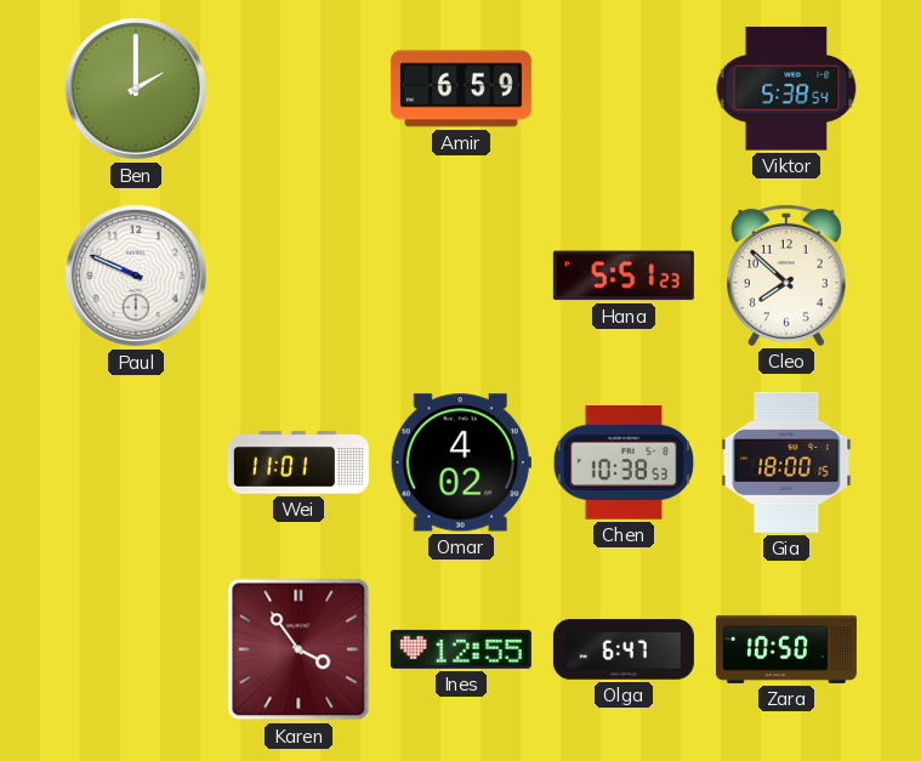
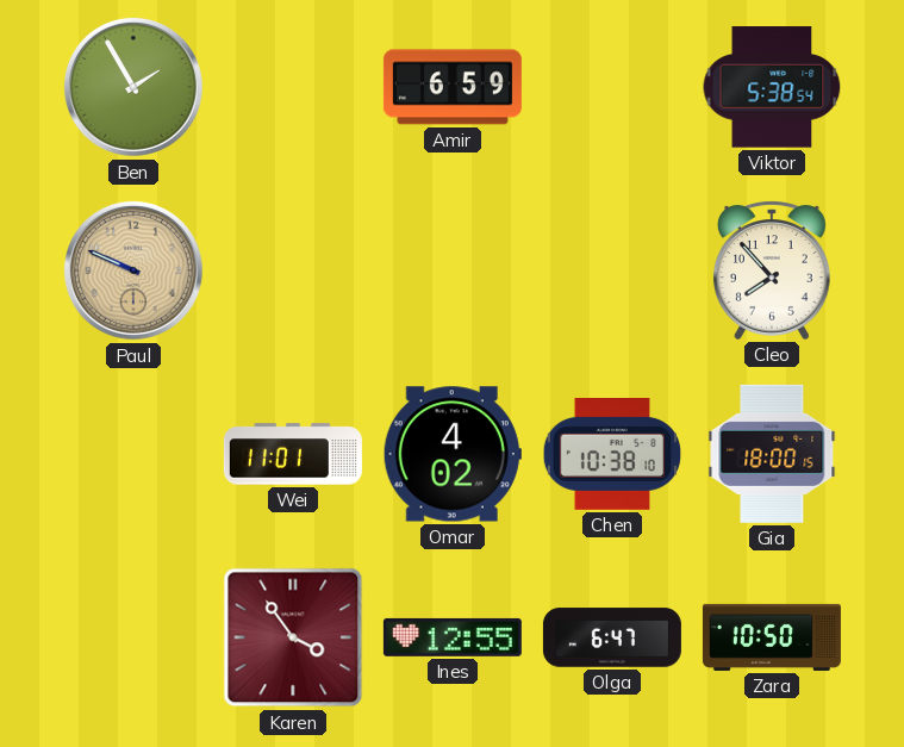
Ben: 2:00 -> 1:55
Paul dial: white -> champagne
Hana: 5:51 -> none
Cleo: 7:52 -> 7:53
Chen: 10:38:53 -> 10:38:10
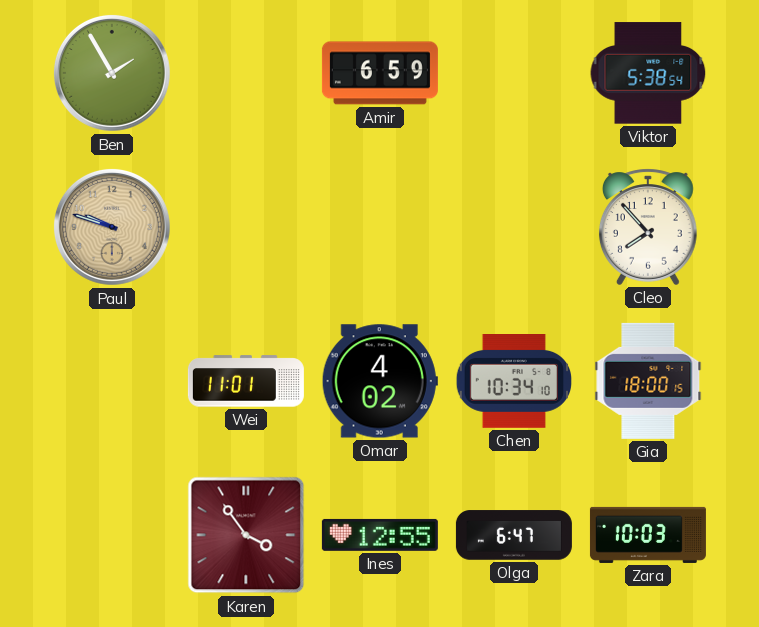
Paul: 9:49 -> 9:48
Chen: 10:38 -> 10:34
Zara: 10:50 -> 10:03
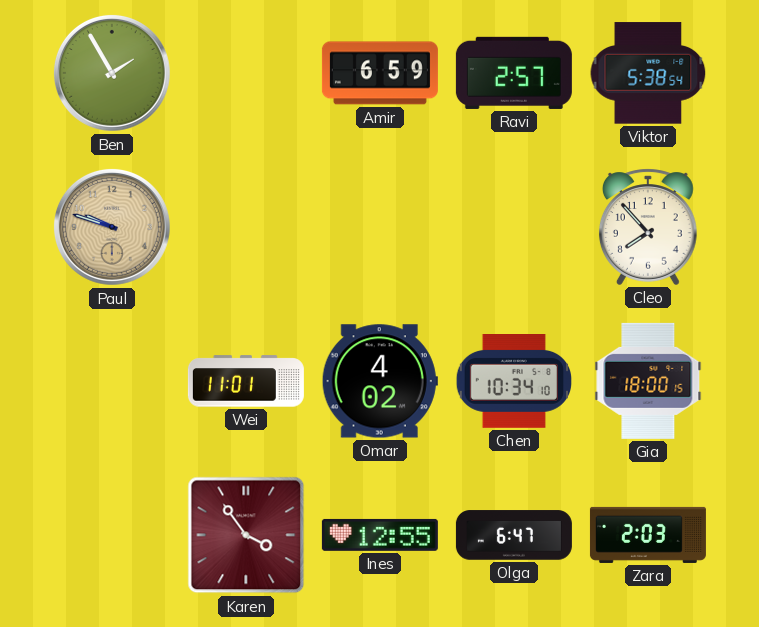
Ravi: none -> 2:57
Zara: 10:03 -> 2:03
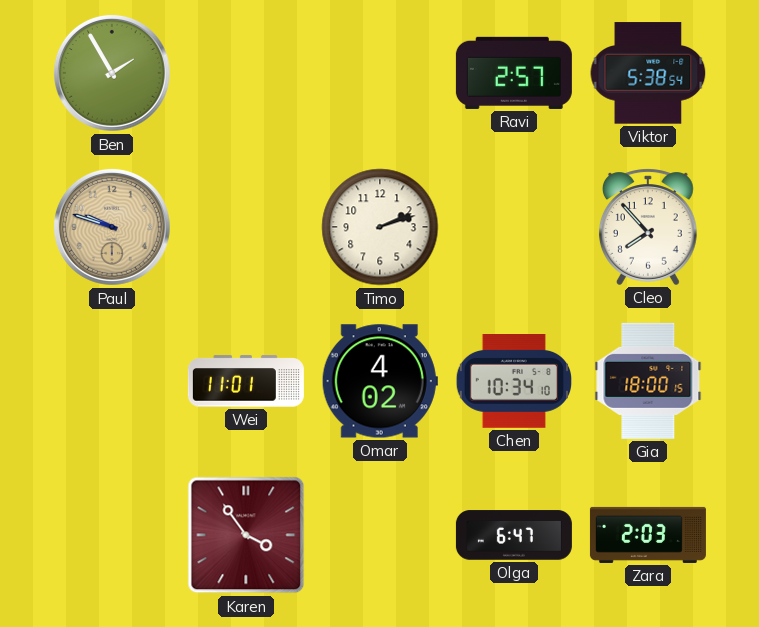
Amir: 6:59 -> none
Timo: none -> 2:12
Ines: 12:55 -> none
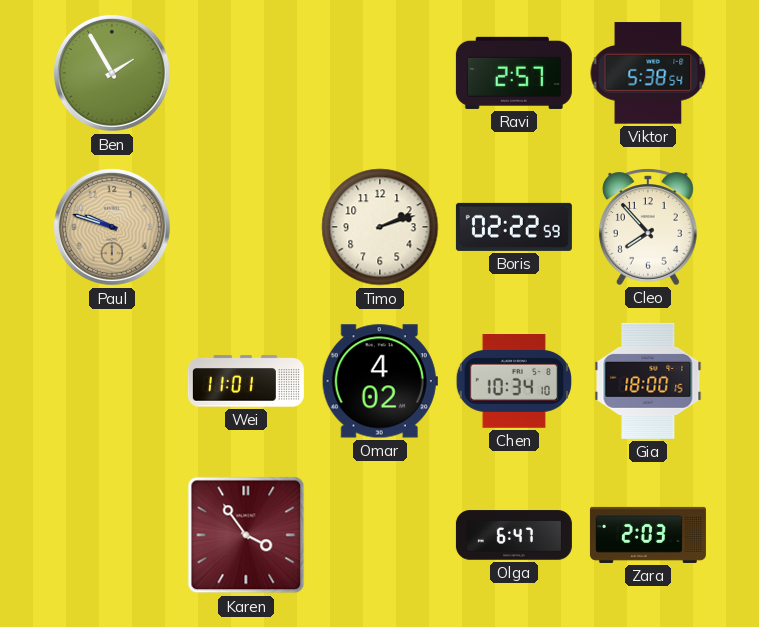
Boris: none -> 02:22
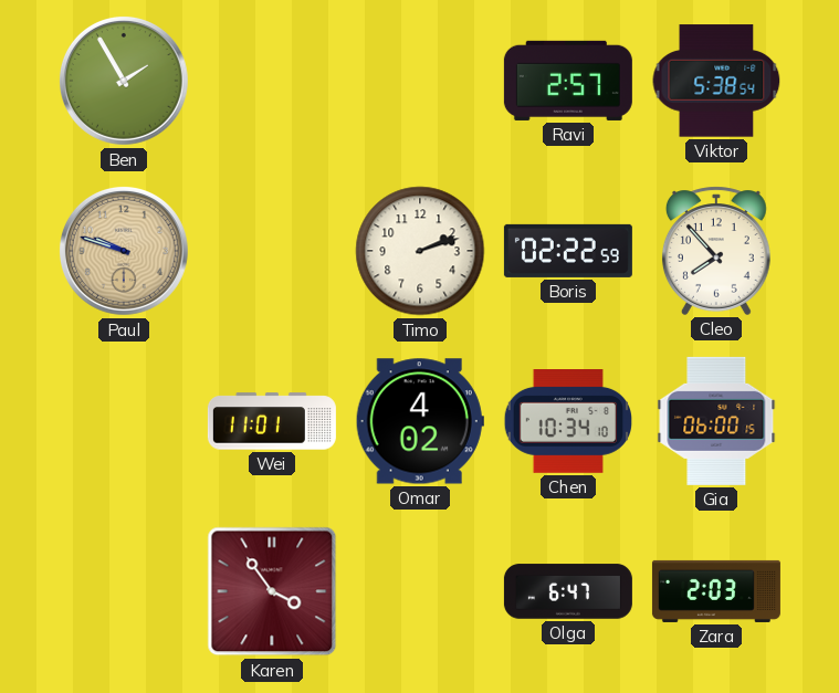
Gia: 18:00 -> 06:00
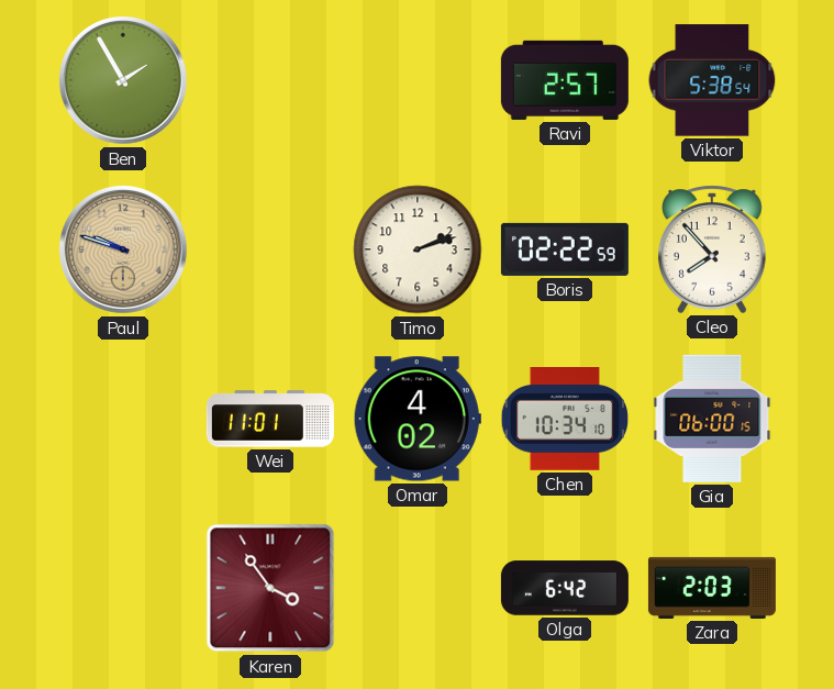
Olga: 6:47 -> 6:42
